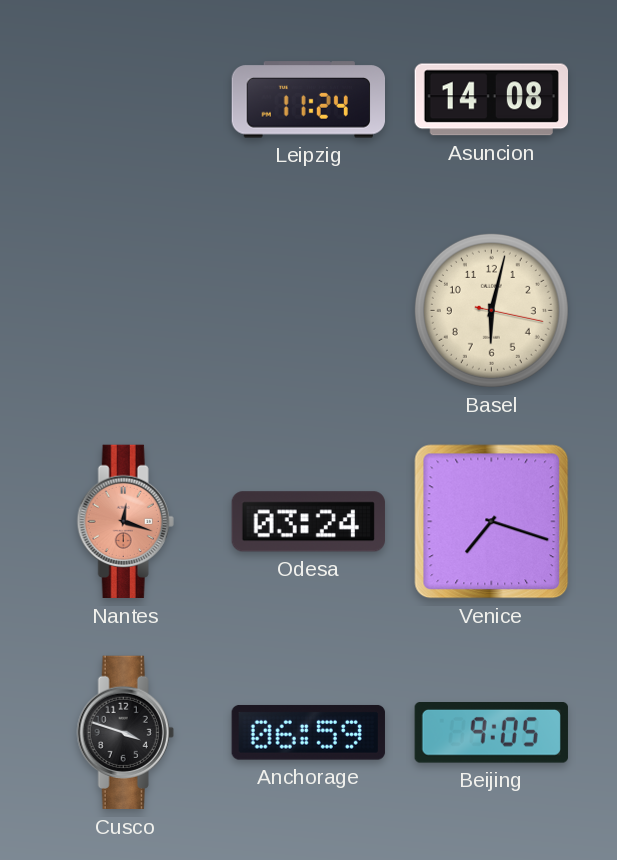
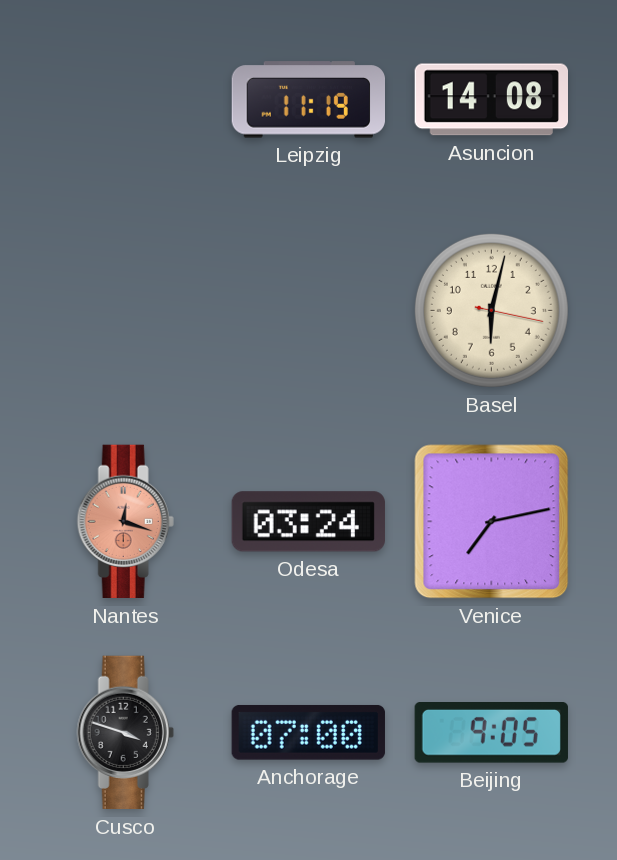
Leipzig: 11:24 -> 11:19
Venice: 7:18 -> 7:13
Anchorage: 06:59 -> 07:00
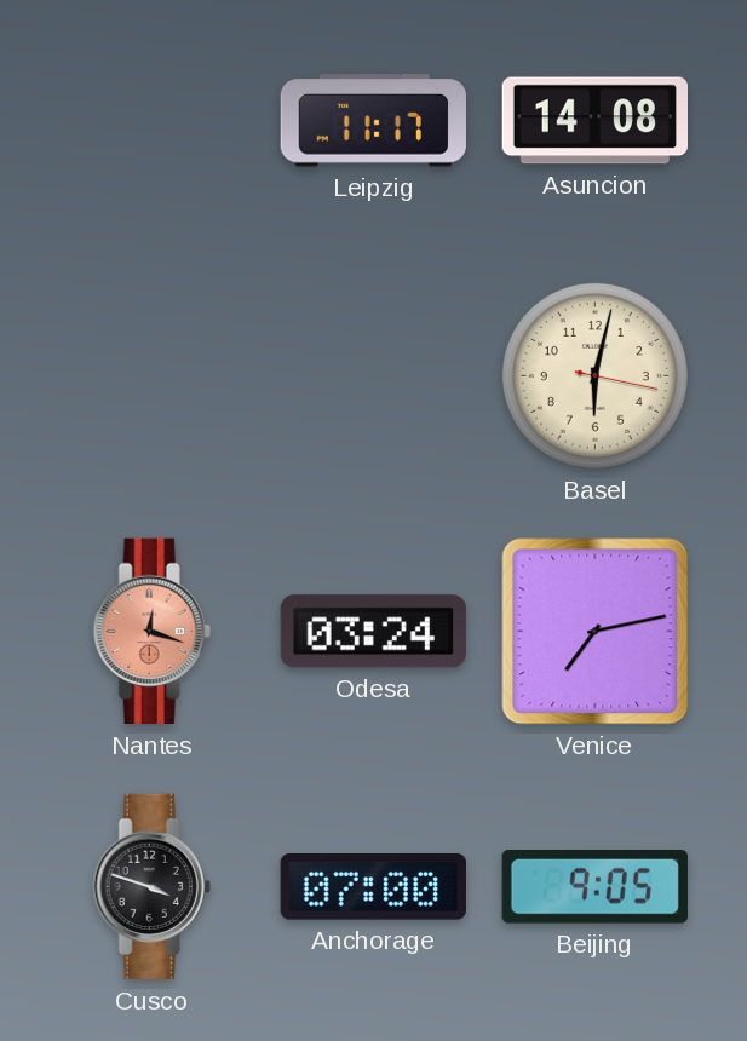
Leipzig: 11:19 -> 11:17
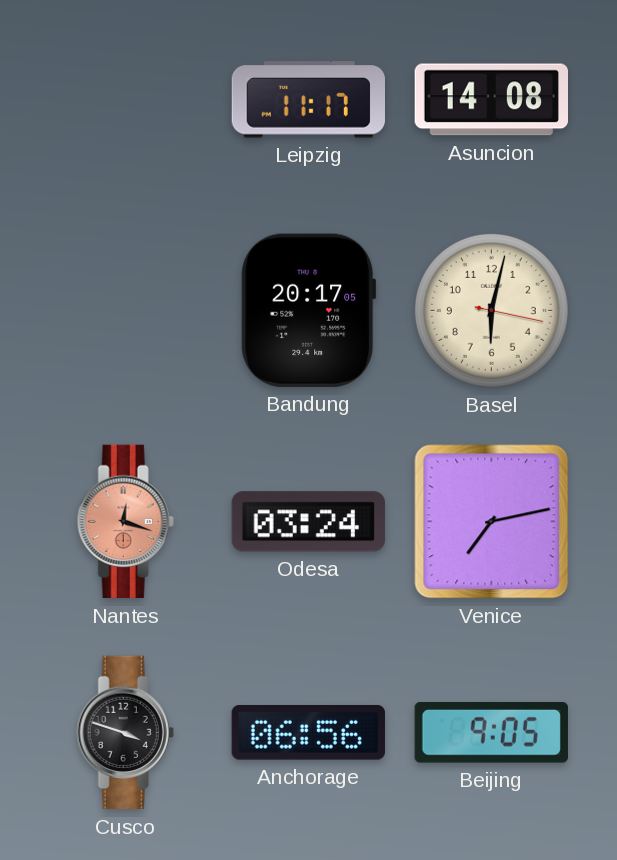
Bandung: none -> 20:17
Anchorage: 07:00 -> 06:56
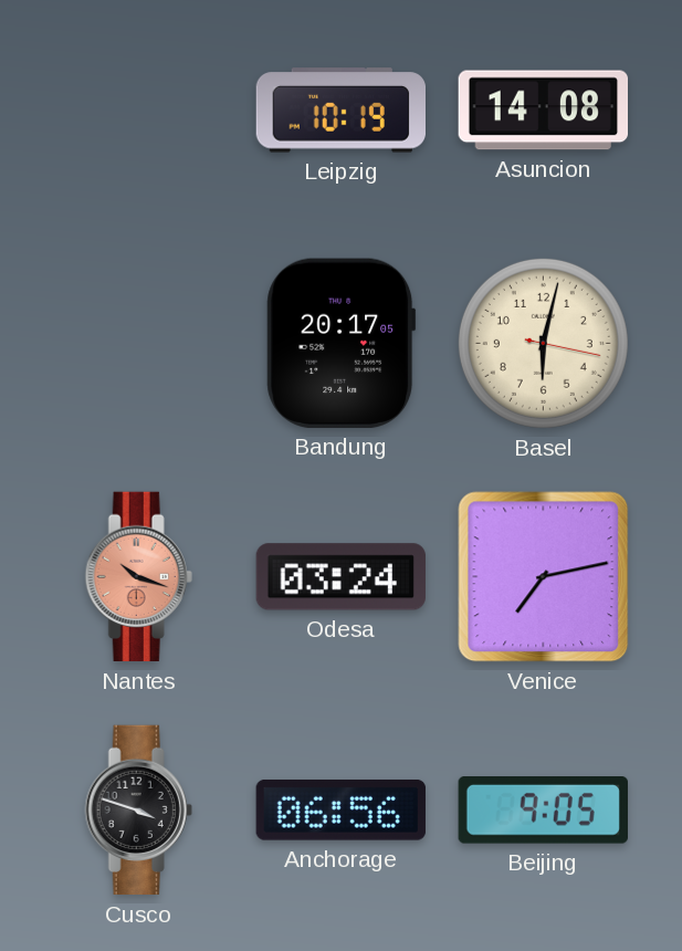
Leipzig: 11:17 -> 10:19
Nantes: 12:18 -> 10:18
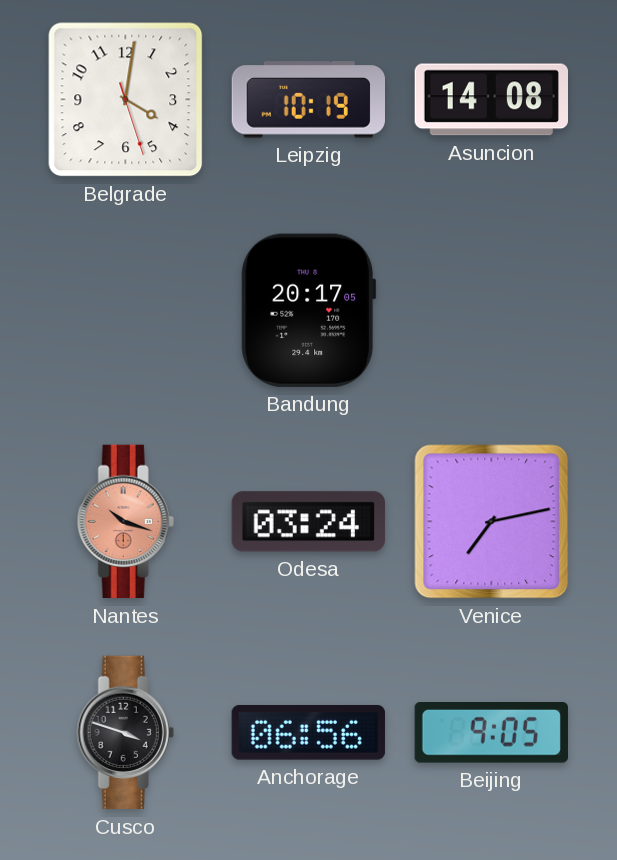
Belgrade: none -> 4:01
Basel: 6:02 -> none
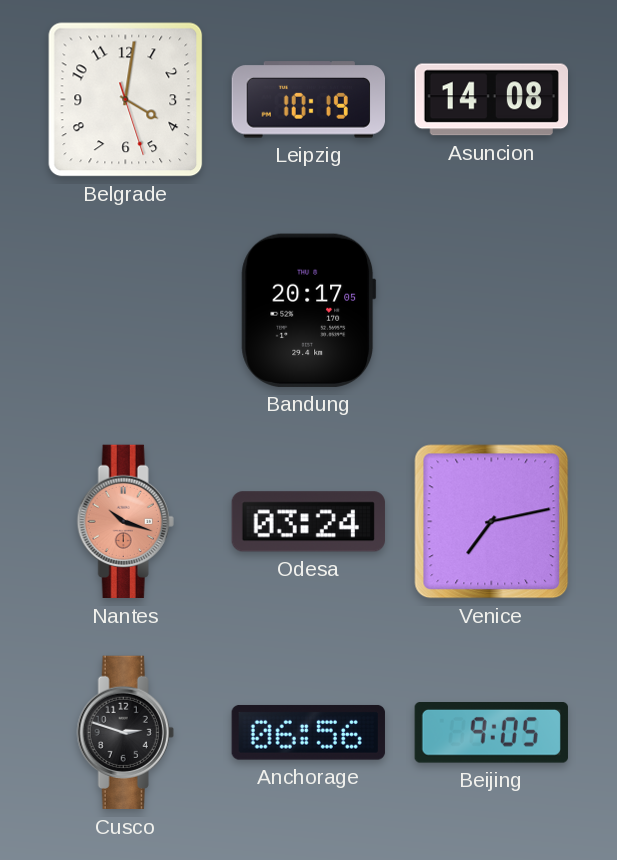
Cusco: 3:48 -> 2:48
